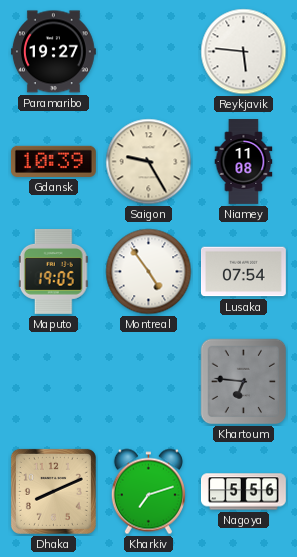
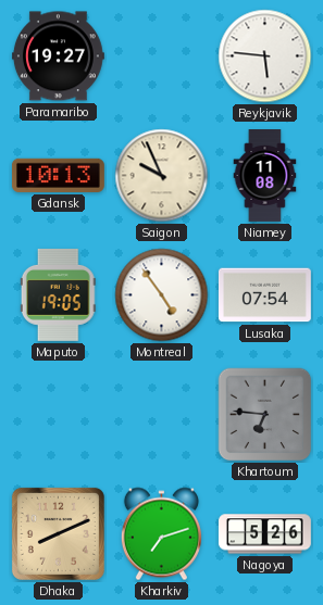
Gdansk: 10:39 -> 10:13
Saigon: 9:25 -> 9:56
Nagoya: 5:56 -> 5:26
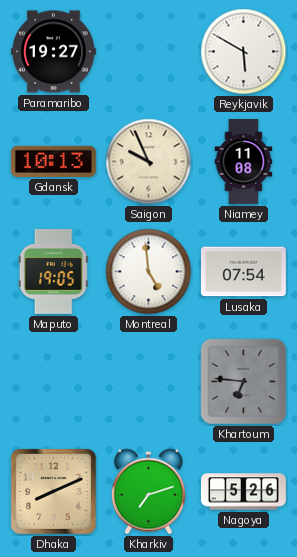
Reykjavik: 5:46 -> 5:50
Montreal: 4:54 -> 4:59
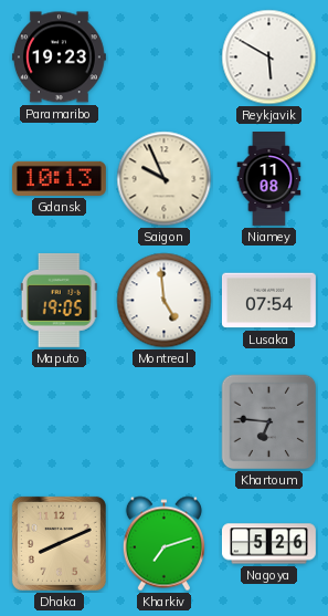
Paramaribo: 19:27 -> 19:23
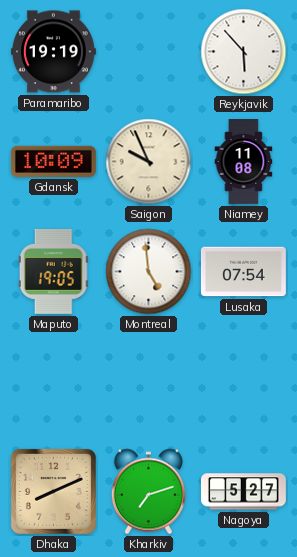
Paramaribo: 19:23 -> 19:19
Reykjavik: 5:50 -> 5:53
Gdansk: 10:13 -> 10:09
Khartoum: 6:46 -> none
Nagoya: 5:26 -> 5:27
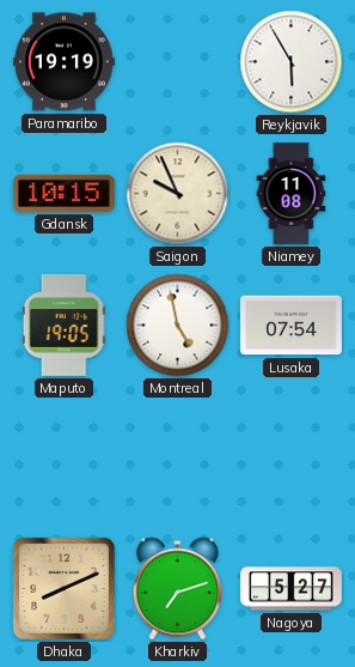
Reykjavik: 5:53 -> 5:55
Gdansk: 10:09 -> 10:15
Montreal: 4:59 -> 4:58
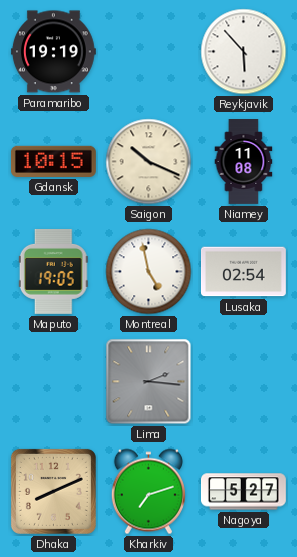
Reykjavik: 5:55 -> 5:53
Saigon: 9:56 -> 10:19
Lusaka: 07:54 -> 02:54
Lima: none -> 2:16
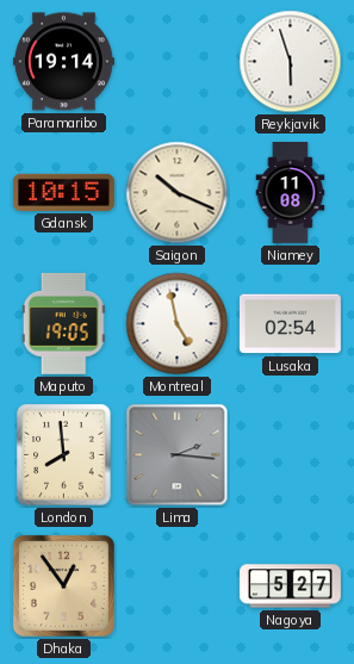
Paramaribo: 19:19 -> 19:14
Reykjavik: 5:53 -> 5:57
London: none -> 7:59
Dhaka: 8:11 -> 12:54
Kharkiv: 7:12 -> none
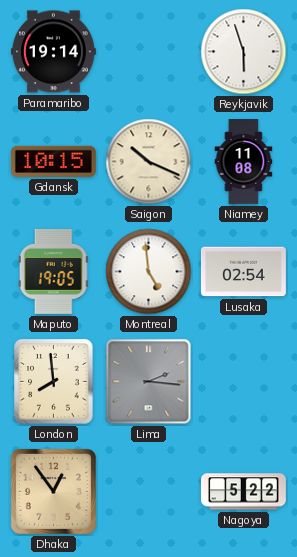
Montreal: 4:58 -> 4:59
Nagoya: 5:27 -> 5:22
